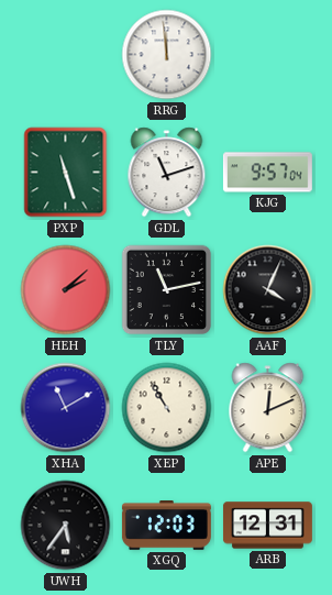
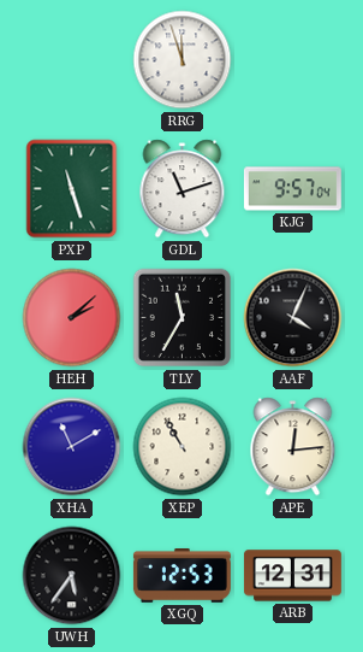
RRG: 11:59 -> 11:57
TLY: 11:13 -> 11:35
APE: 12:11 -> 12:14
XGQ: 12:03 -> 12:53
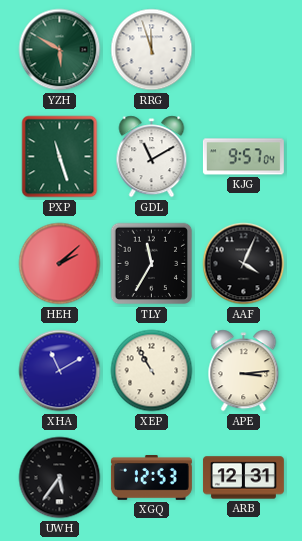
YZH: none -> 5:50
GDL: 11:12 -> 11:10
APE: 12:14 -> 3:14
